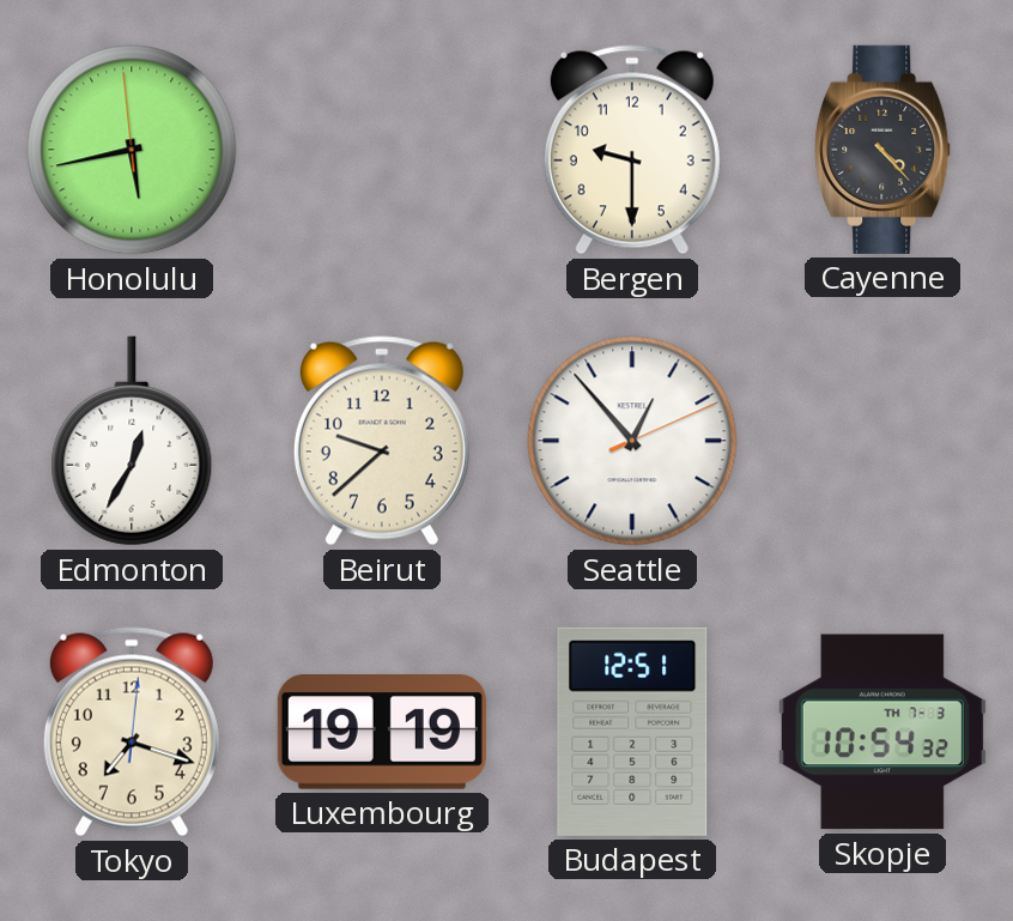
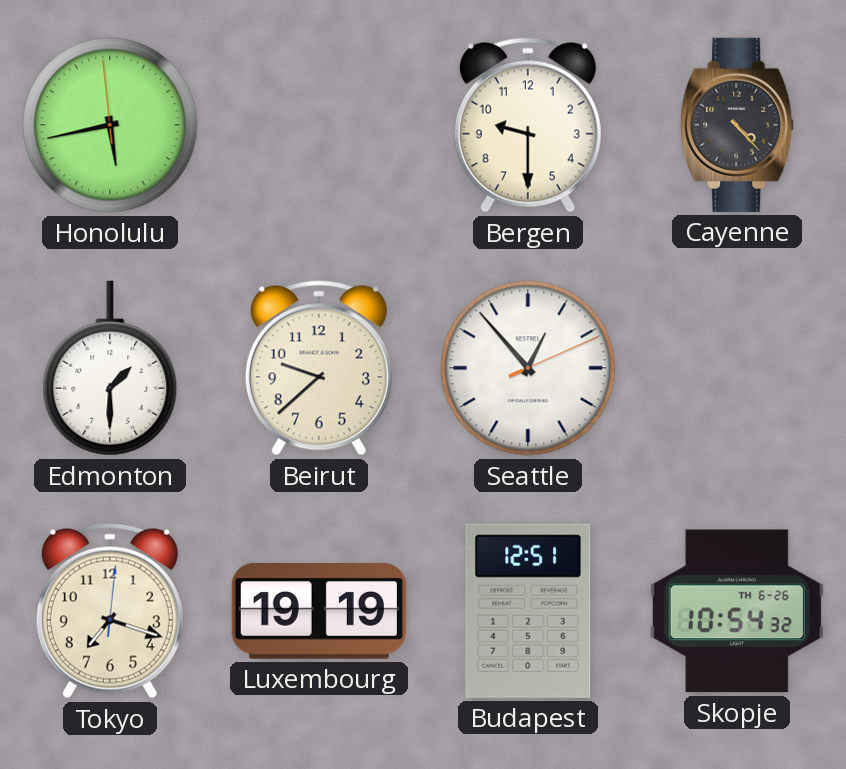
Edmonton: 12:35 -> 1:30
Skopje date: TH 7-3 -> TH 6-26
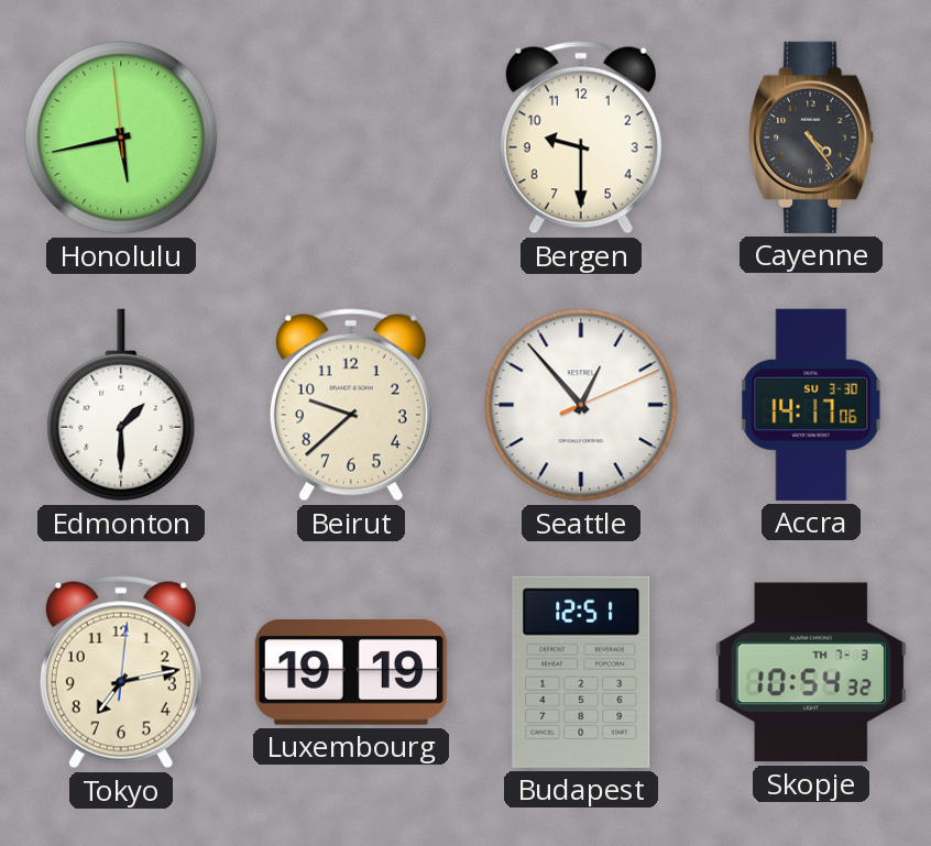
Cayenne: 4:23 -> 4:24
Accra: none -> 14:17
Tokyo: 7:18 -> 7:13
Skopje date: TH 6-26 -> TH 7-3
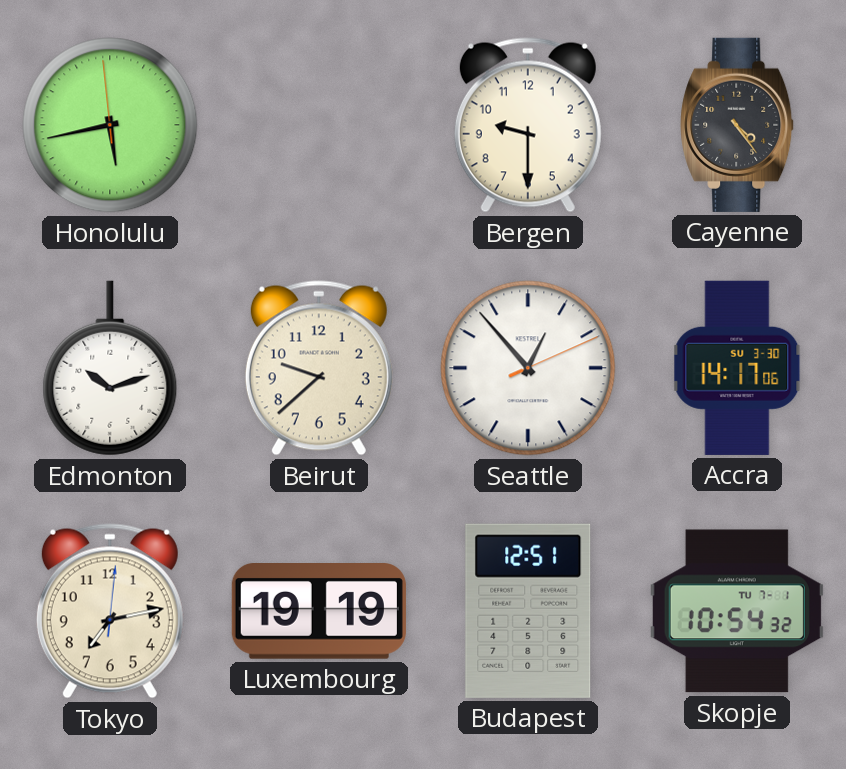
Edmonton: 1:30 -> 10:12
Skopje date: TH 7-3 -> TU 7-1
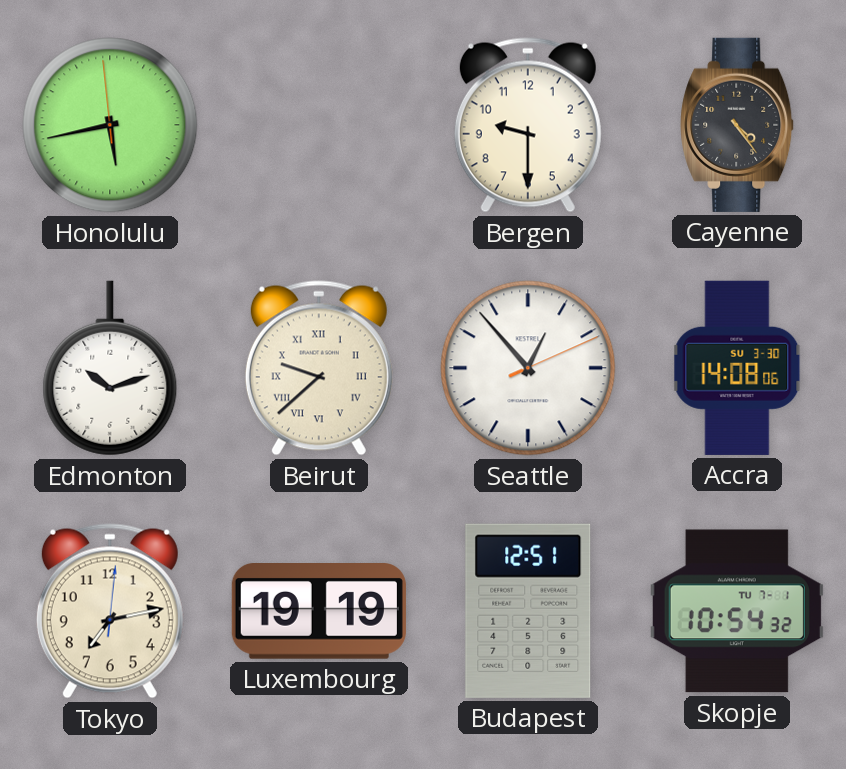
Beirut numerals: Arabic -> Roman
Accra: 14:17 -> 14:08
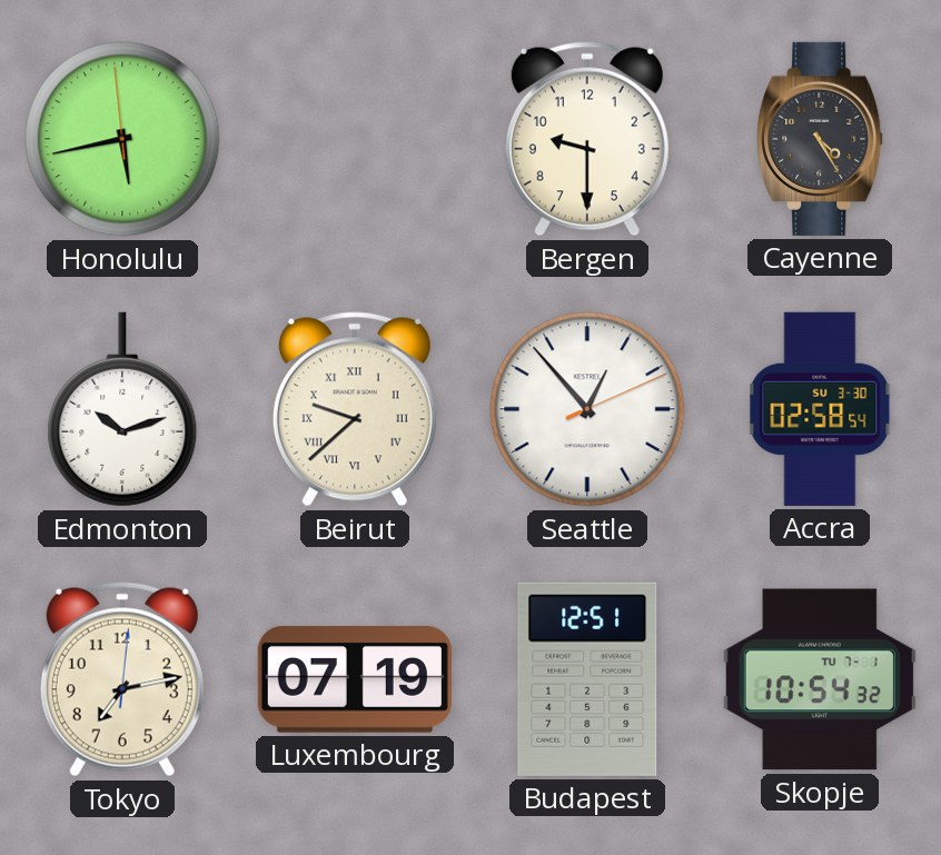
Cayenne: 4:24 -> 4:25
Accra: 14:08 -> 02:58
Luxembourg: 19:19 -> 07:19
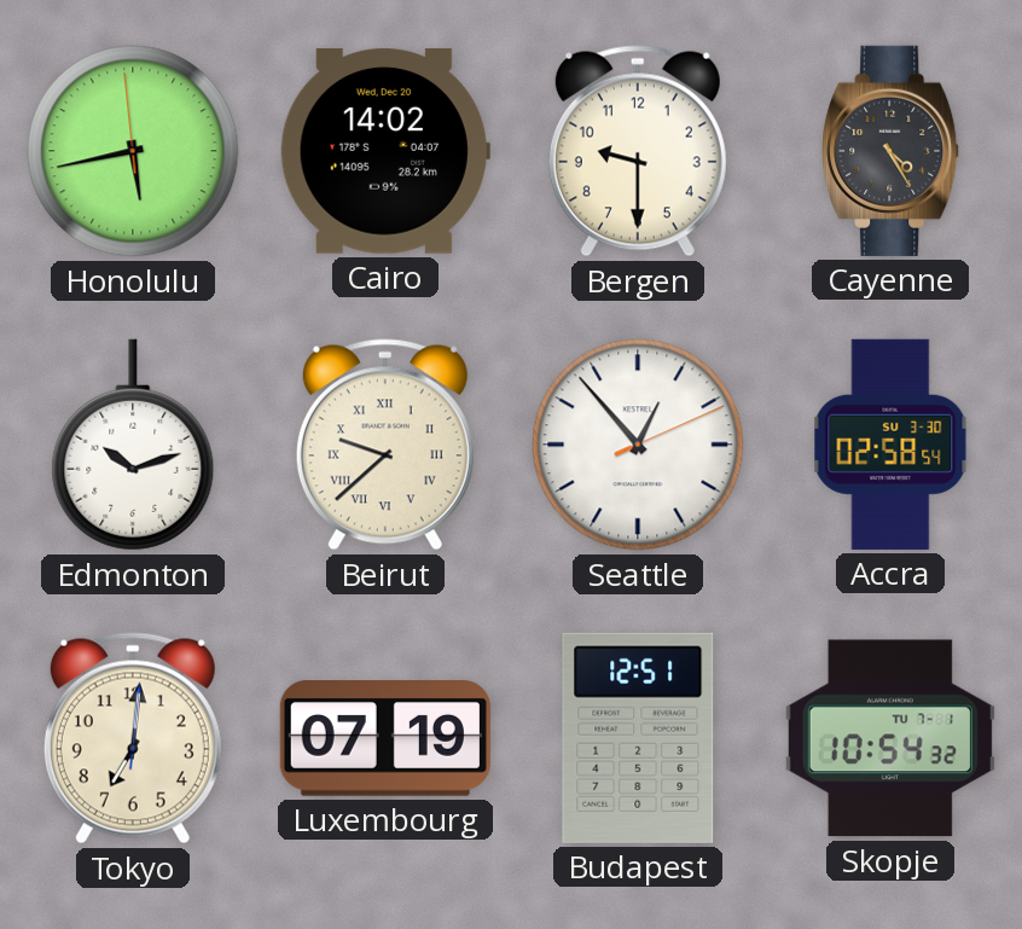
Cairo: none -> 14:02
Tokyo: 7:13 -> 7:01
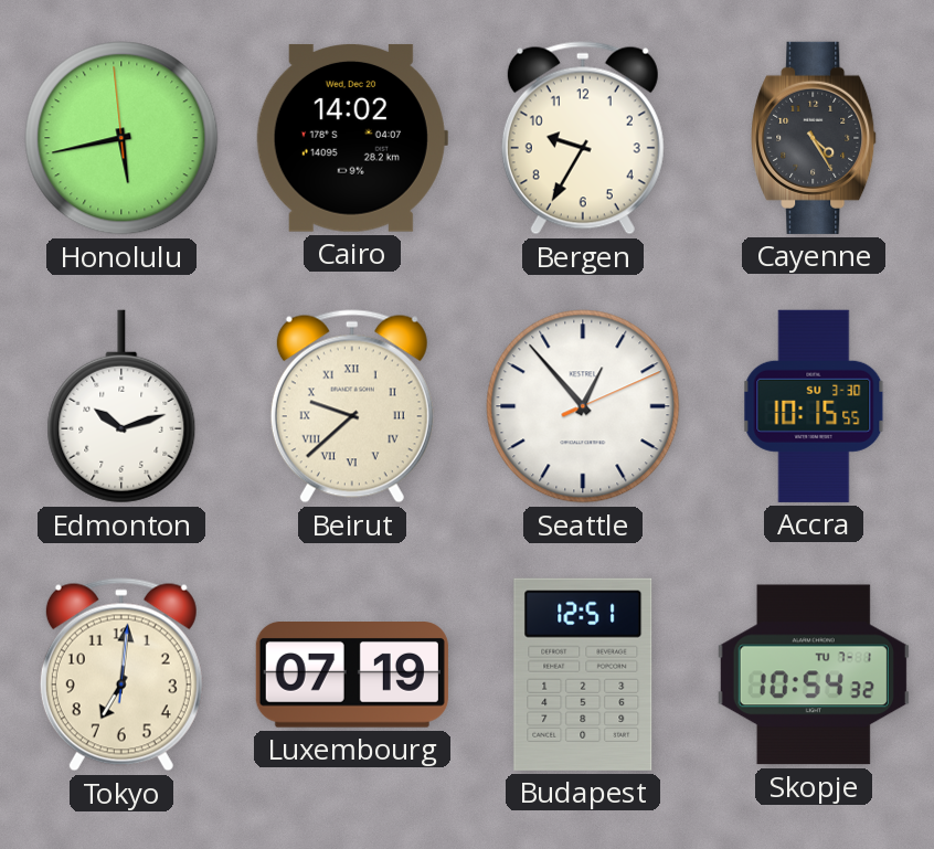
Bergen: 9:30 -> 9:35
Accra: 02:58 -> 10:15
